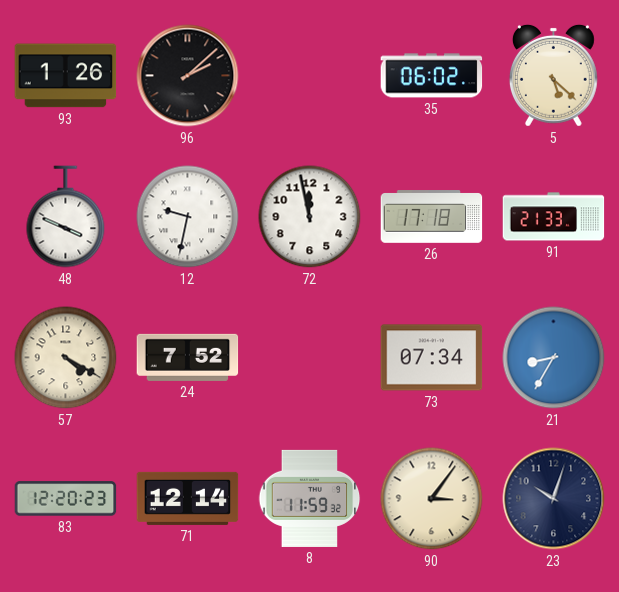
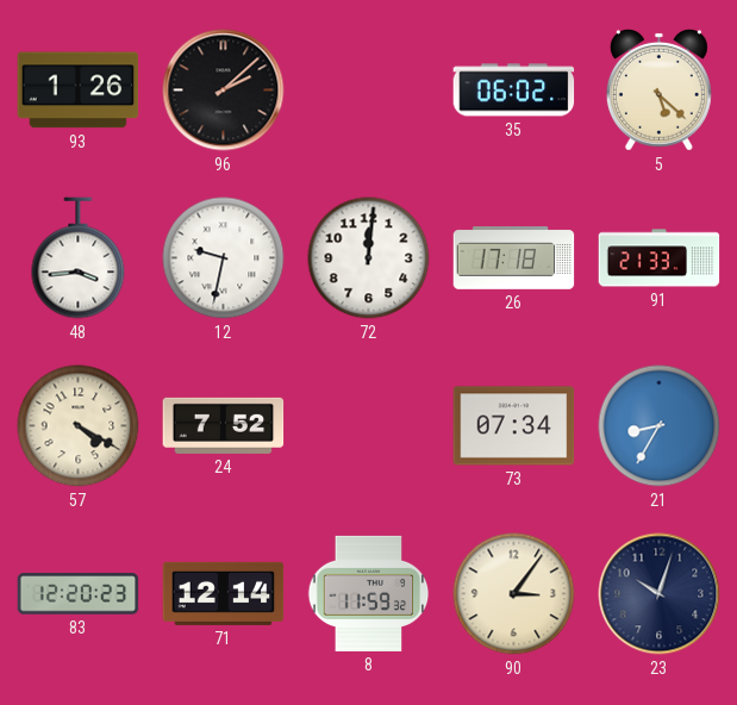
48: 3:49 -> 3:44
72: 11:58 -> 12:01
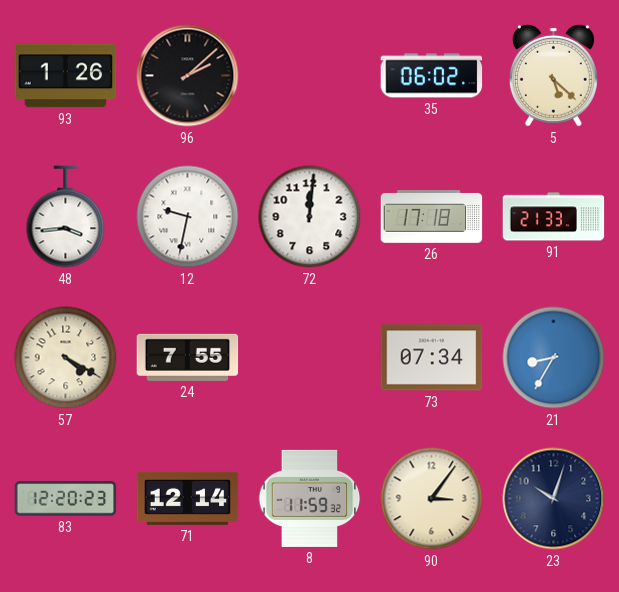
24: 7:52 -> 7:55
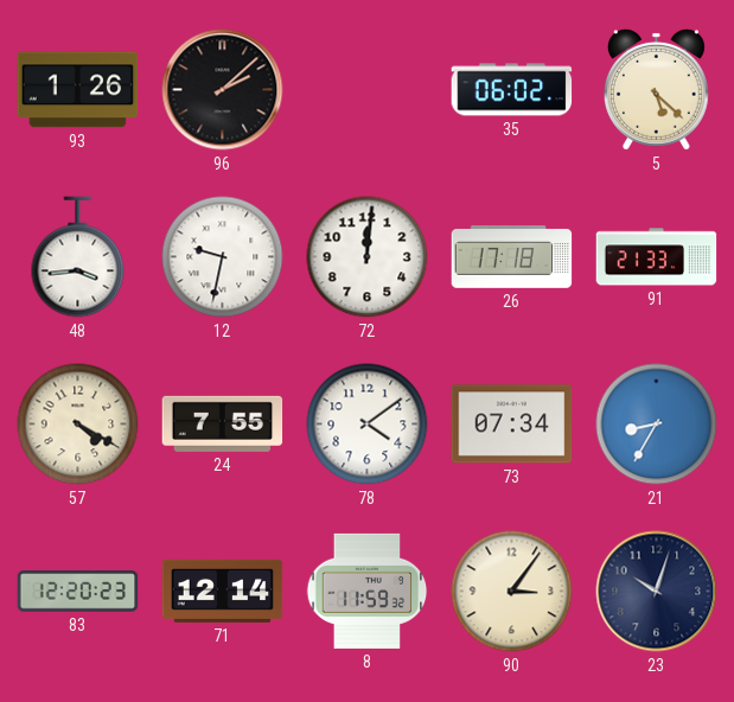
78: none -> 4:09
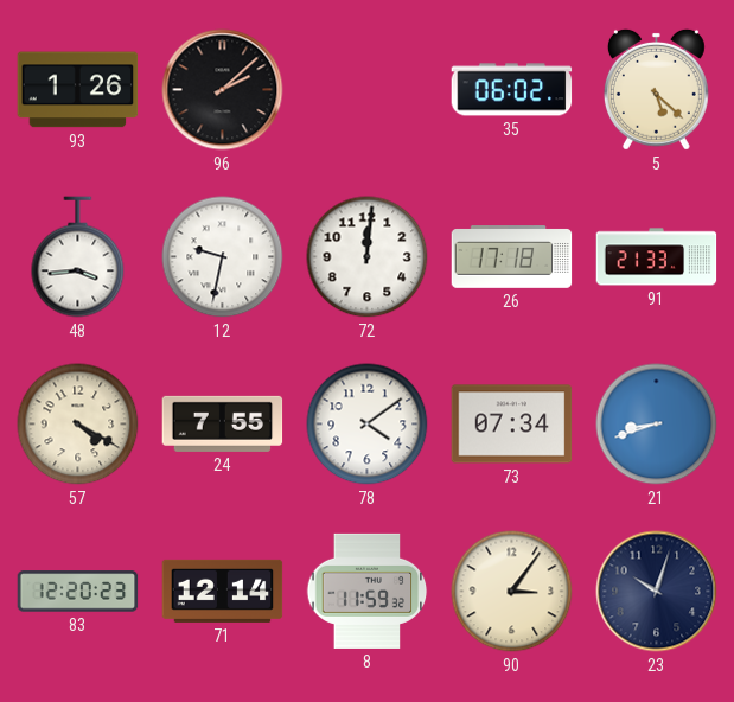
21: 8:35 -> 8:42
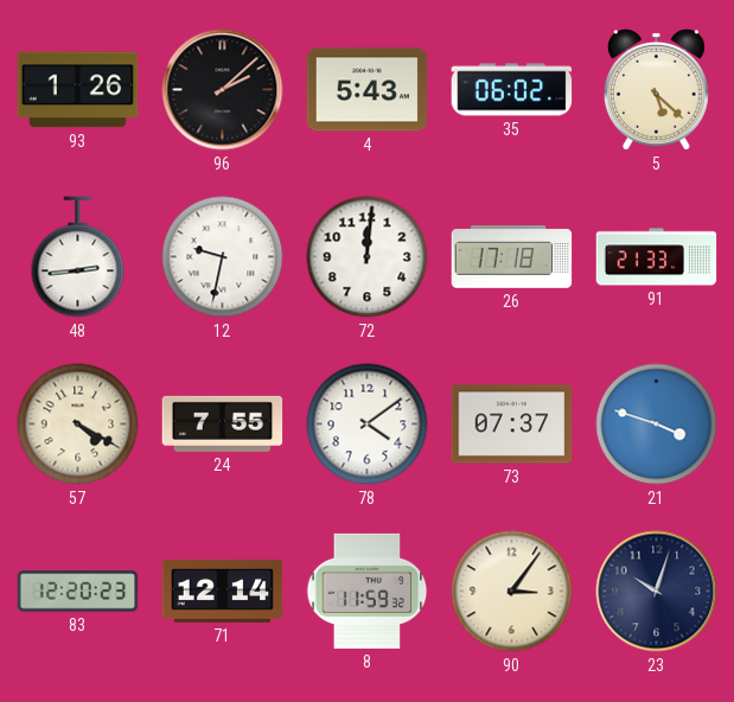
4: none -> 5:43
48: 3:44 -> 2:44
73: 07:34 -> 07:37
21: 8:42 -> 3:48
